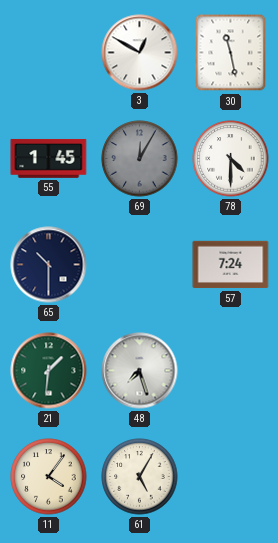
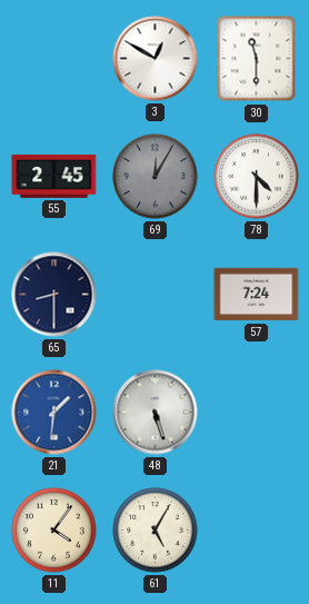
30: 11:28 -> 11:30
55: 1:45 -> 2:45
65: 10:30 -> 8:30
21 dial: green -> blue
48: 7:27 -> 5:27
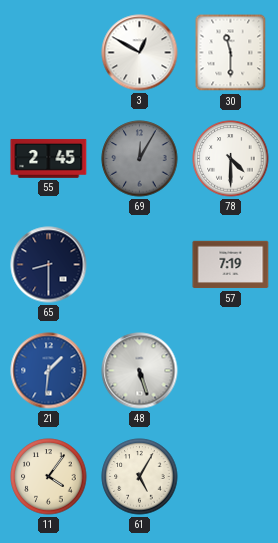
57: 7:24 -> 7:19
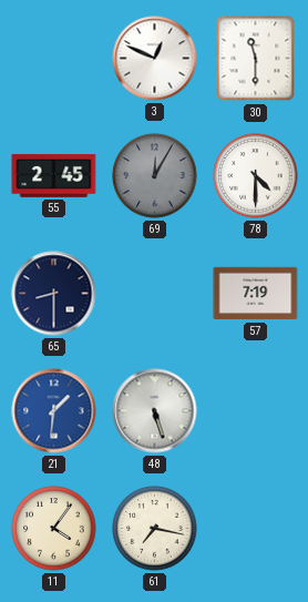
3: 12:50 -> 12:49
61: 5:05 -> 7:17
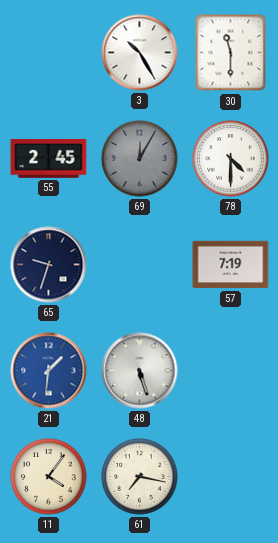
3: 12:49 -> 10:25
65: 8:30 -> 9:33
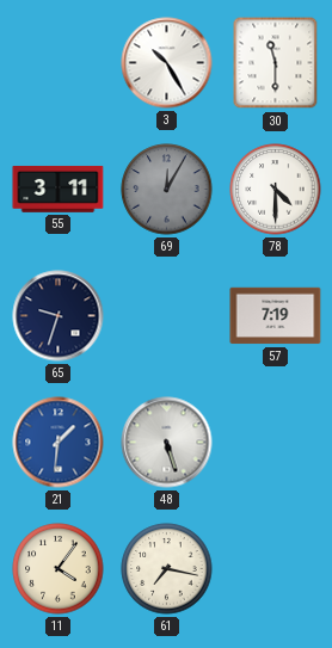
55: 2:45 -> 3:11
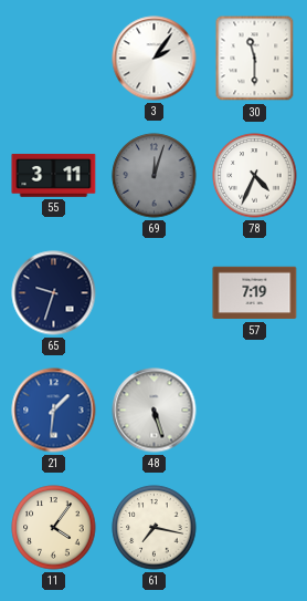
3: 10:25 -> 2:06
69: 12:05 -> 12:03
78: 4:30 -> 4:34
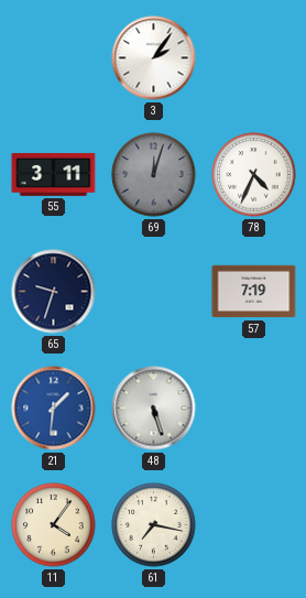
30: 11:30 -> none
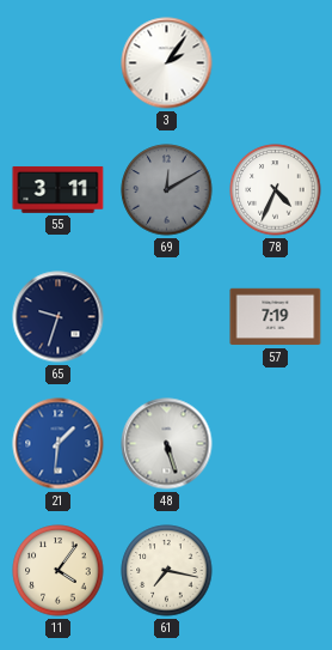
69: 12:03 -> 12:10
